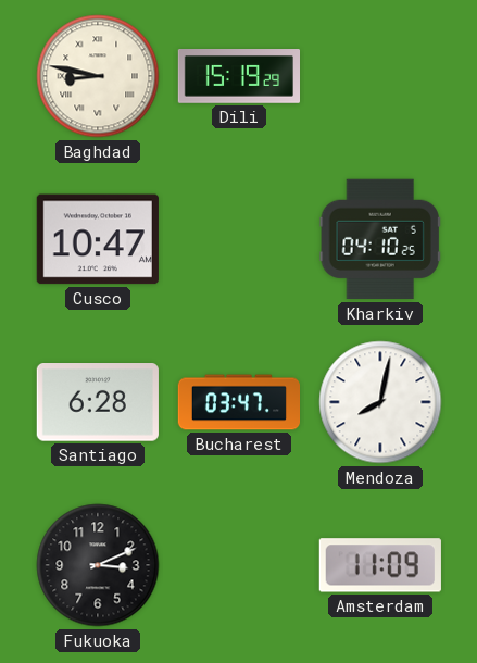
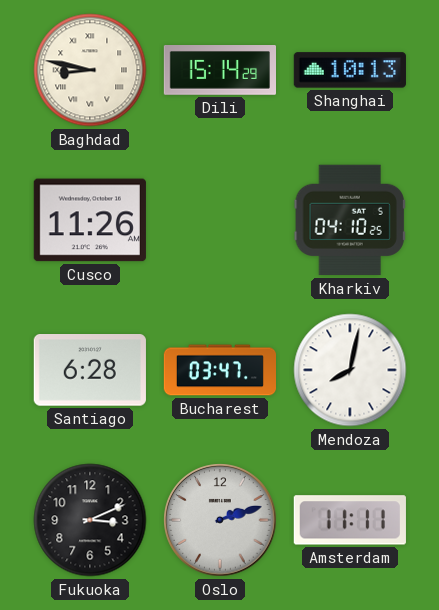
Dili: 15:19 -> 15:14
Shanghai: none -> 10:13
Cusco: 10:47 -> 11:26
Oslo: none -> 2:12
Amsterdam: 11:09 -> 11:11
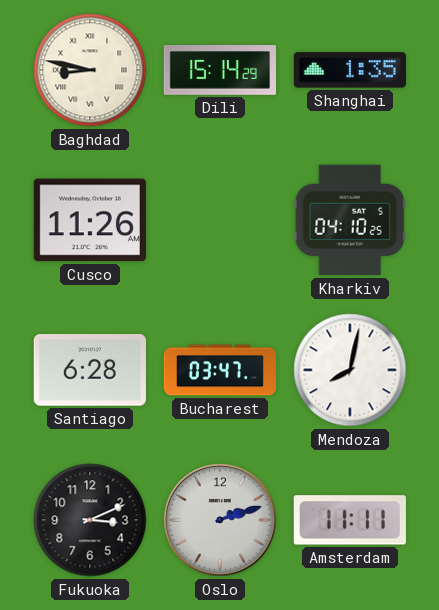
Shanghai: 10:13 -> 1:35
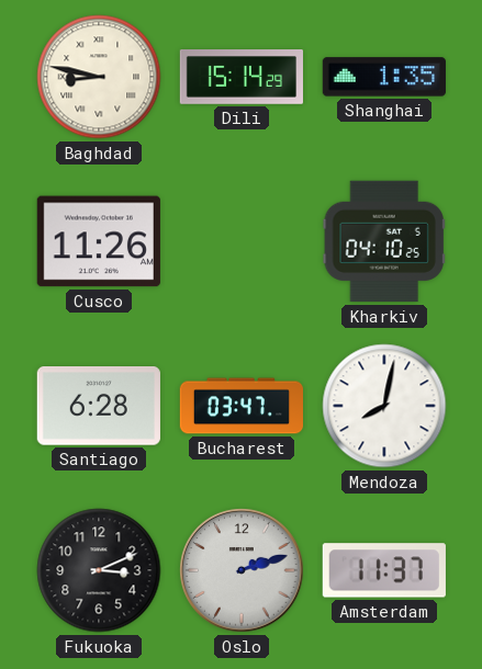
Amsterdam: 11:11 -> 11:37
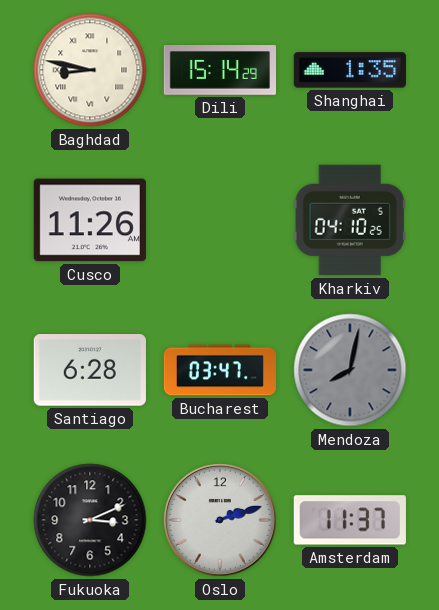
Mendoza dial: white -> grey
